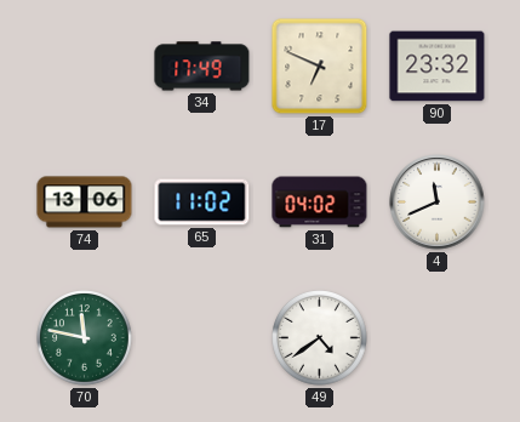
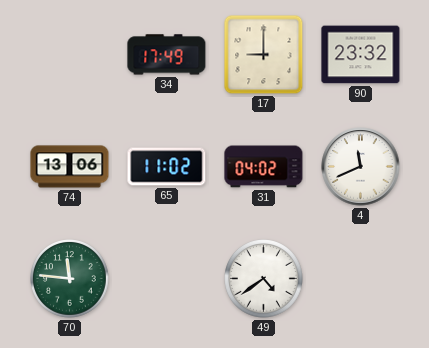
17: 6:49 -> 9:00
70: 11:47 -> 11:46
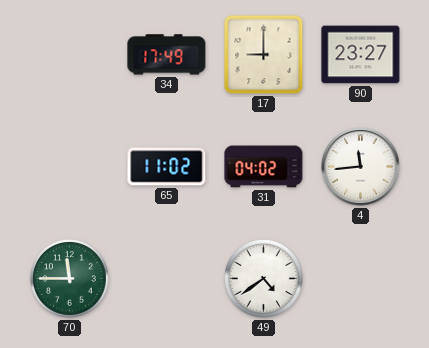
90: 23:32 -> 23:27
74: 13:06 -> none
4: 11:41 -> 11:44
70: 11:46 -> 11:45
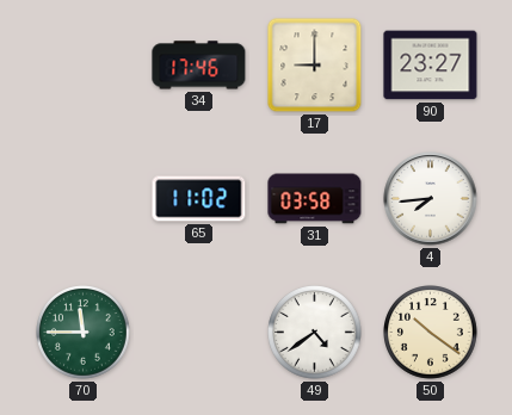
34: 17:49 -> 17:46
31: 04:02 -> 03:58
4: 11:44 -> 7:44
50: none -> 10:21
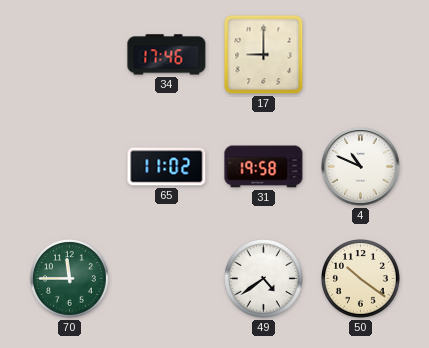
90: 23:27 -> none
31: 03:58 -> 19:58
4: 7:44 -> 10:49
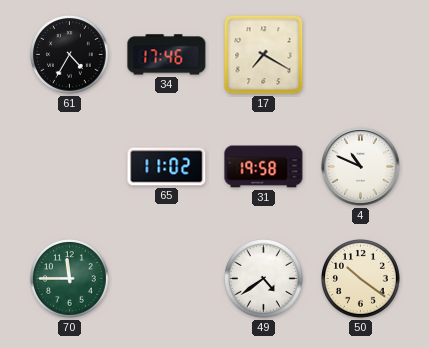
61: none -> 4:35
17: 9:00 -> 7:20
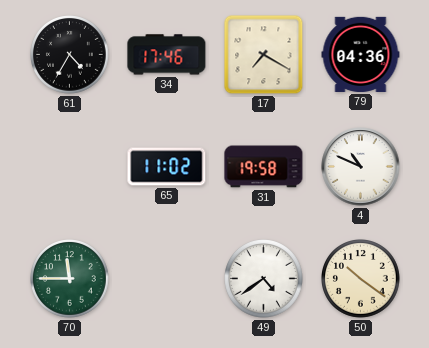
79: none -> 04:36
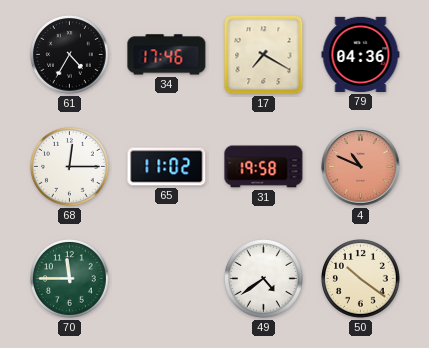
68: none -> 12:15
4 dial: white -> salmon
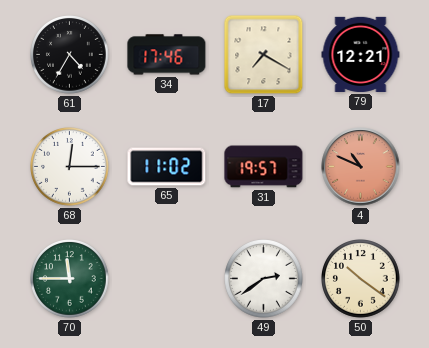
79: 04:36 -> 12:21
31: 19:58 -> 19:57
49: 4:39 -> 2:39
